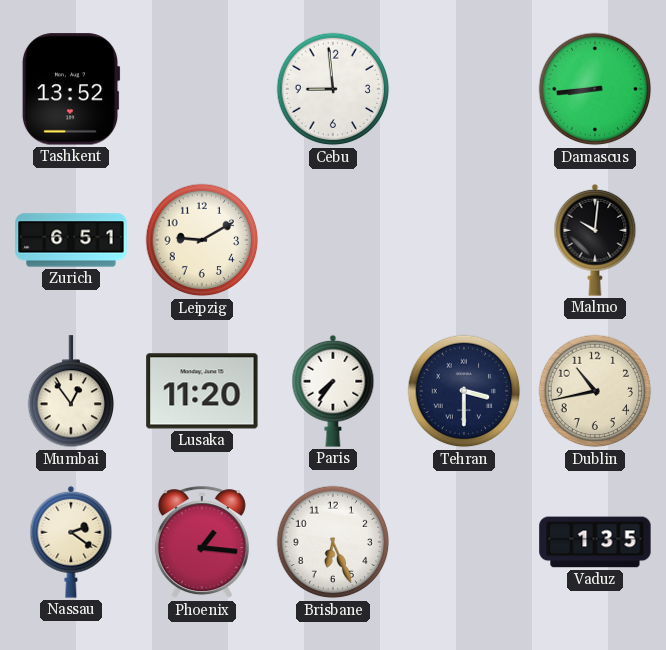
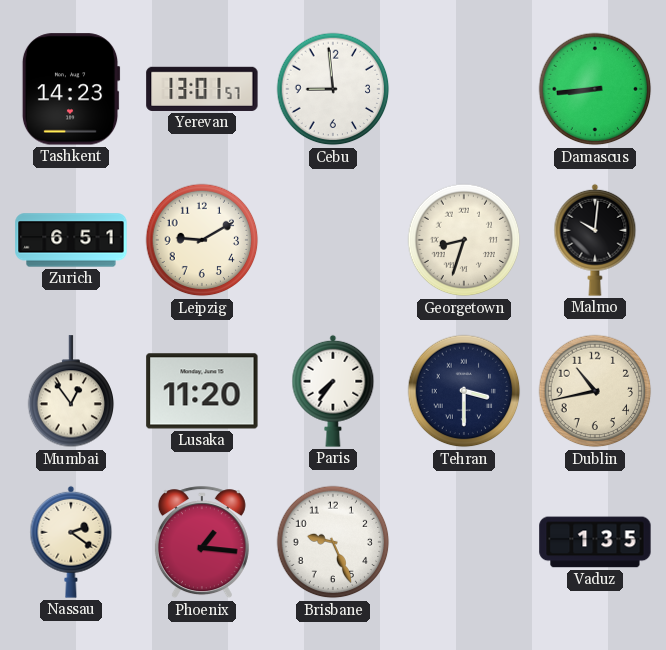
Tashkent: 13:52 -> 14:23
Yerevan: none -> 13:01
Georgetown: none -> 8:33
Brisbane: 6:26 -> 9:26
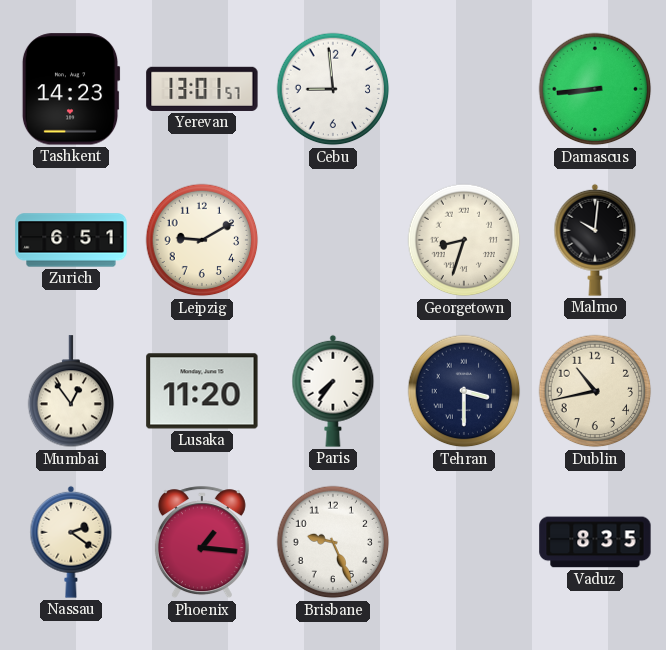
Vaduz: 1:35 -> 8:35
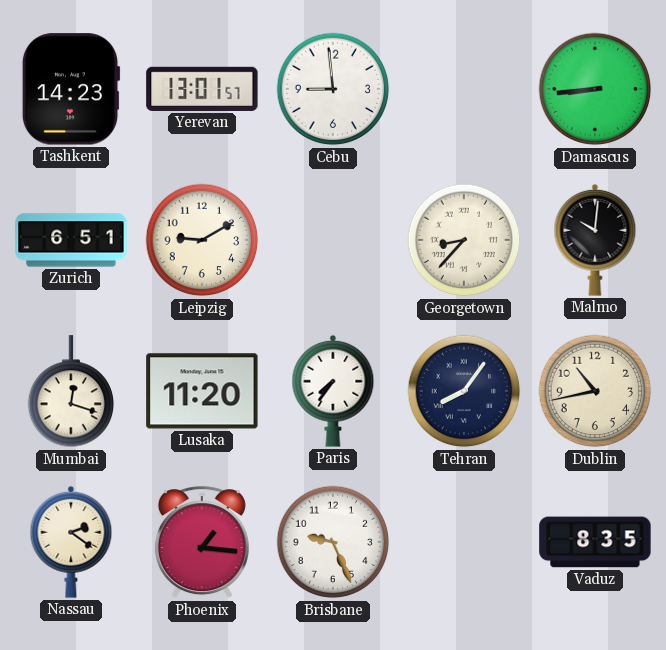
Georgetown: 8:33 -> 8:37
Mumbai: 12:54 -> 12:18
Tehran: 3:30 -> 8:06
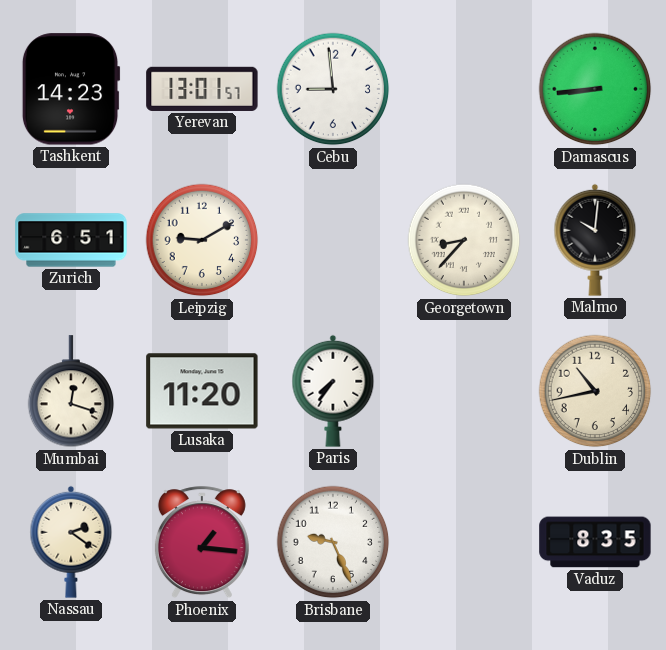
Tehran: 8:06 -> none
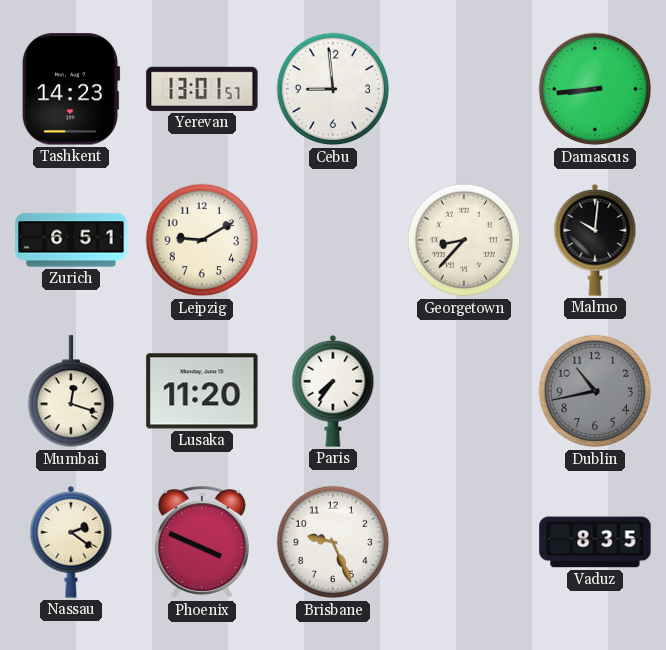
Dublin dial: cream -> grey
Phoenix: 1:16 -> 3:49
